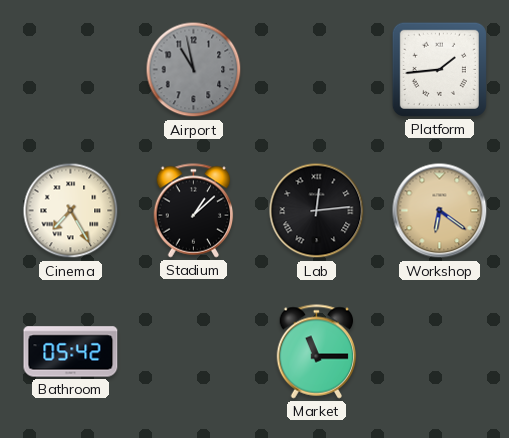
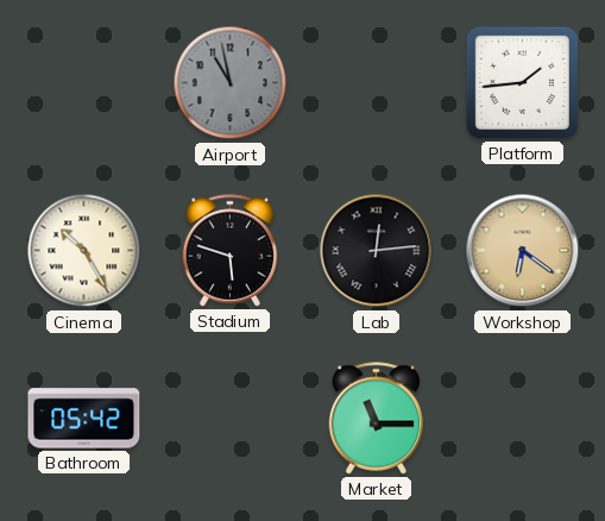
Cinema: 7:25 -> 10:25
Stadium: 1:08 -> 5:48
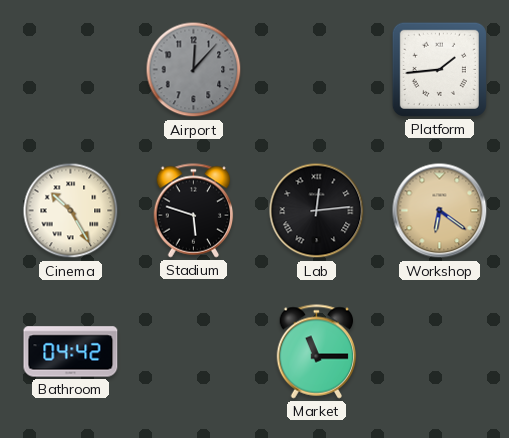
Airport: 10:58 -> 12:07
Bathroom: 05:42 -> 04:42
